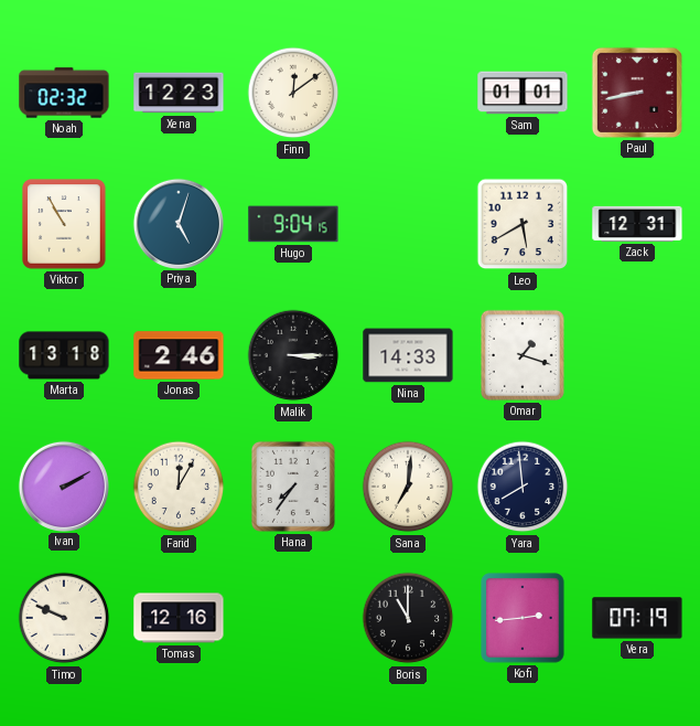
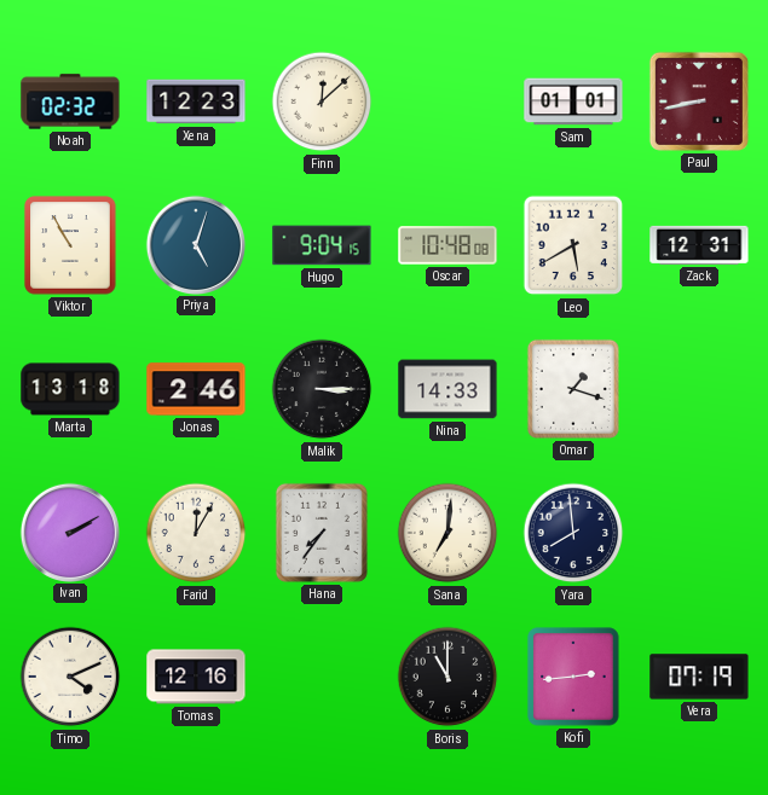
Finn: 12:09 -> 12:08
Oscar: none -> 10:48
Timo: 9:49 -> 4:11
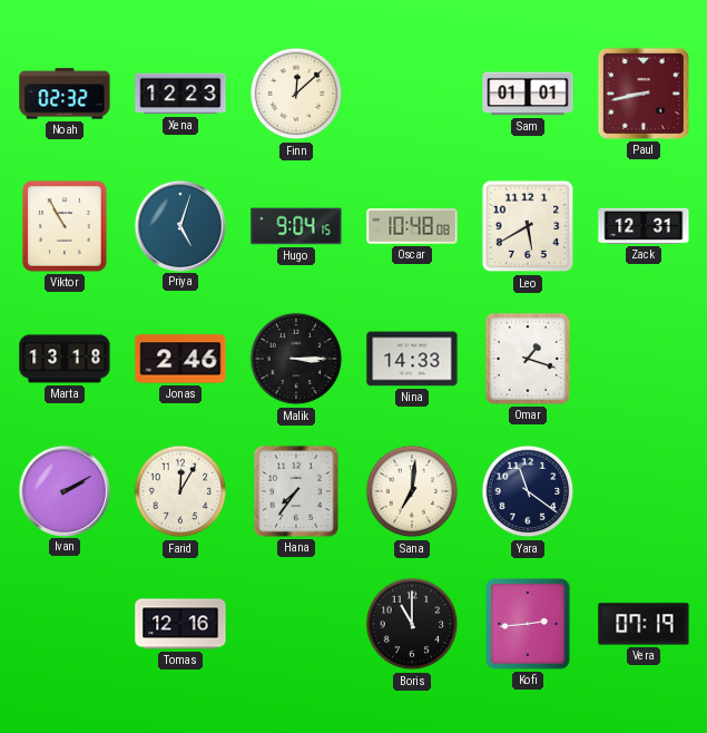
Yara: 7:59 -> 11:21
Timo: 4:11 -> none
